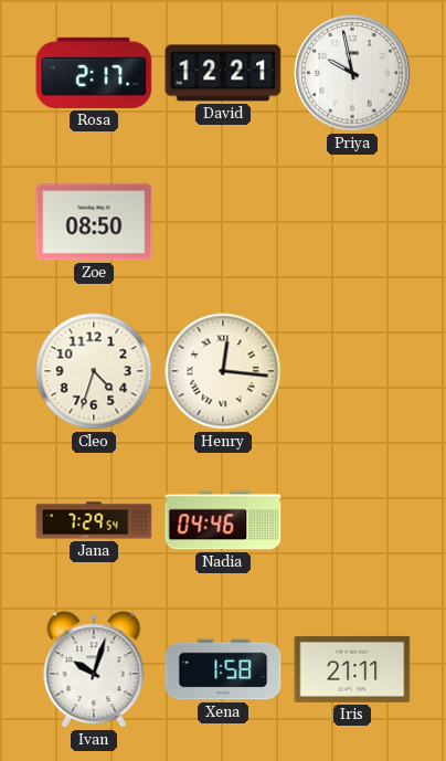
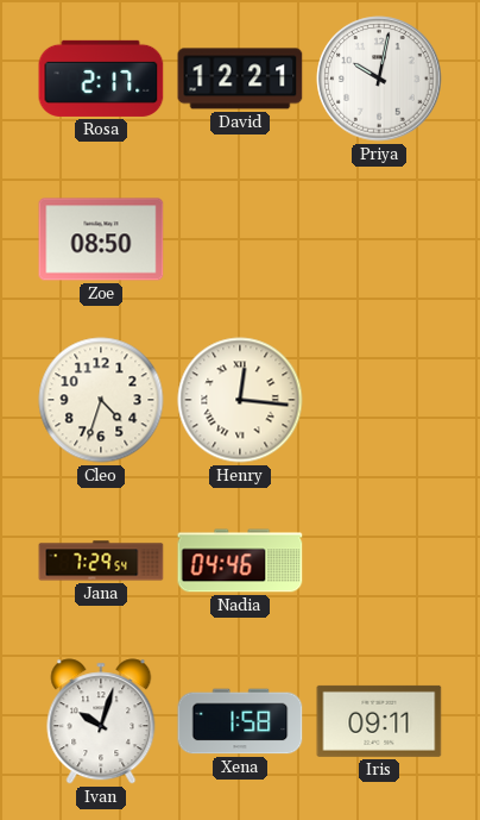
Priya: 9:58 -> 10:02
Iris: 21:11 -> 09:11
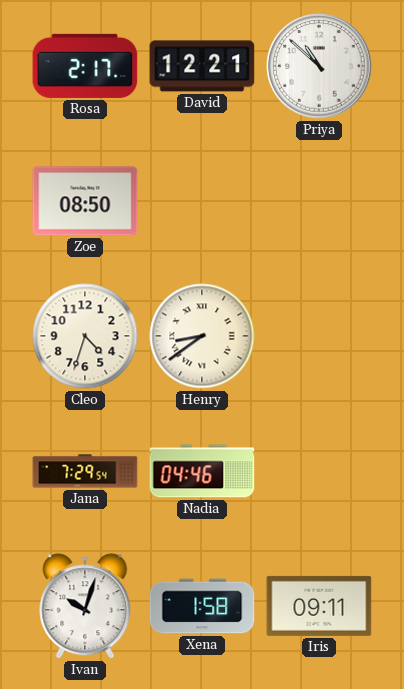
Priya: 10:02 -> 10:52
Henry: 12:16 -> 8:39
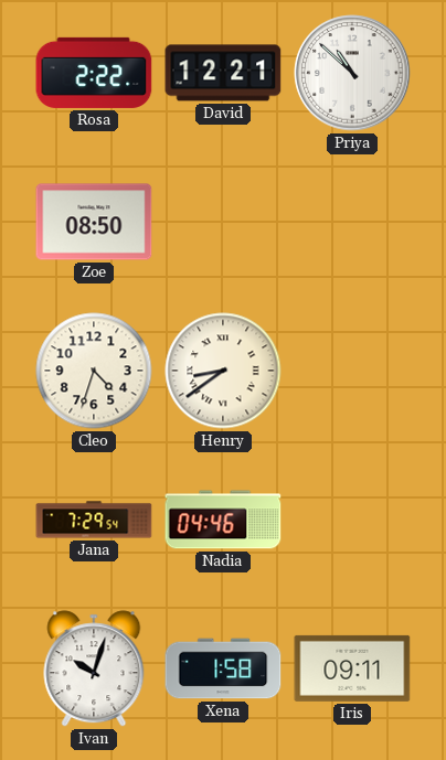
Rosa: 2:17 -> 2:22
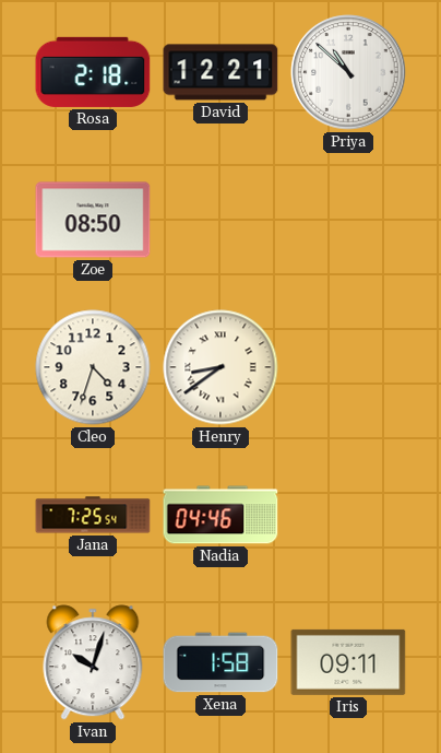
Rosa: 2:22 -> 2:18
Jana: 7:29 -> 7:25
